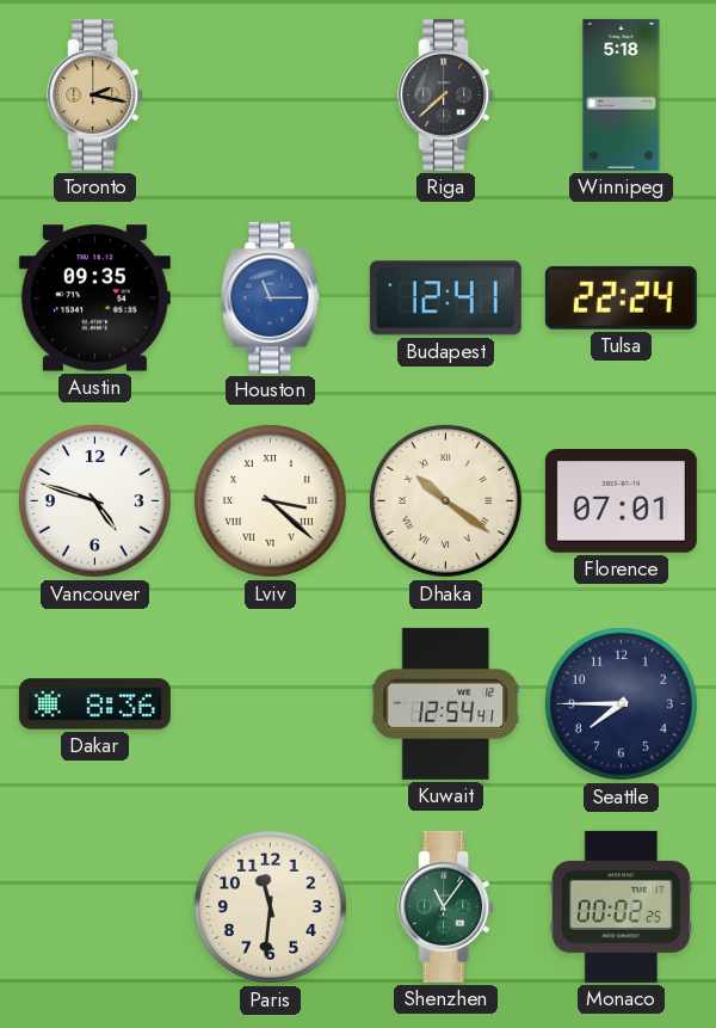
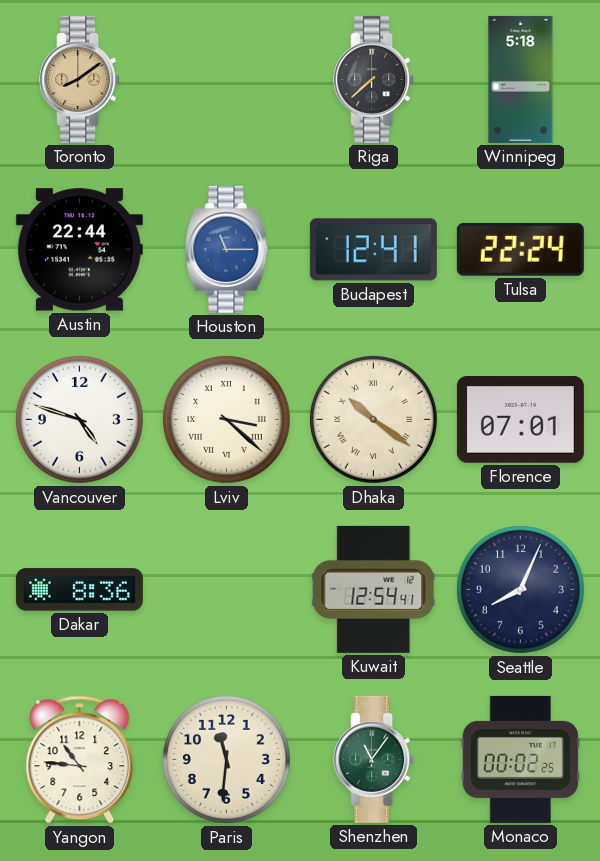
Toronto: 2:17 -> 8:09
Austin: 09:35 -> 22:44
Seattle: 7:45 -> 8:04
Yangon: none -> 10:46
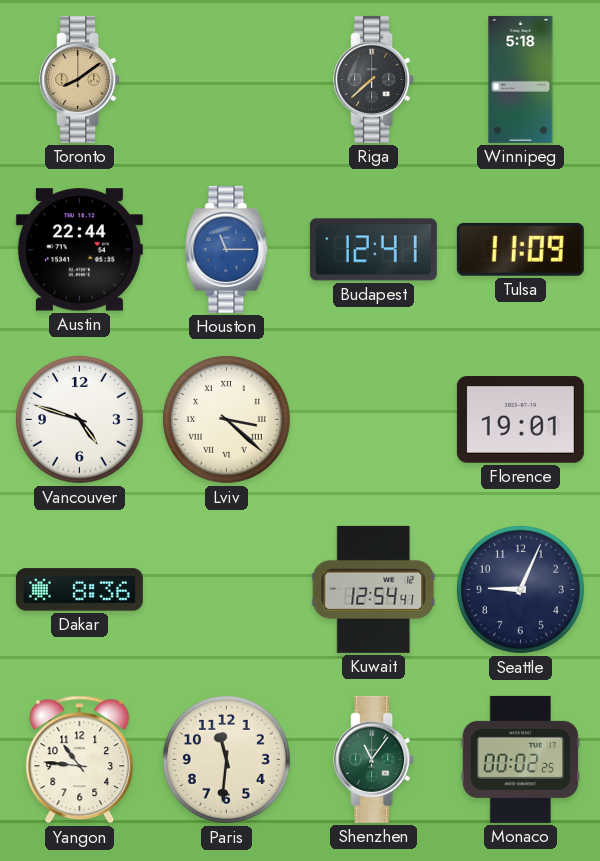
Tulsa: 22:24 -> 11:09
Dhaka: 10:21 -> none
Florence: 07:01 -> 19:01
Seattle: 8:04 -> 9:04
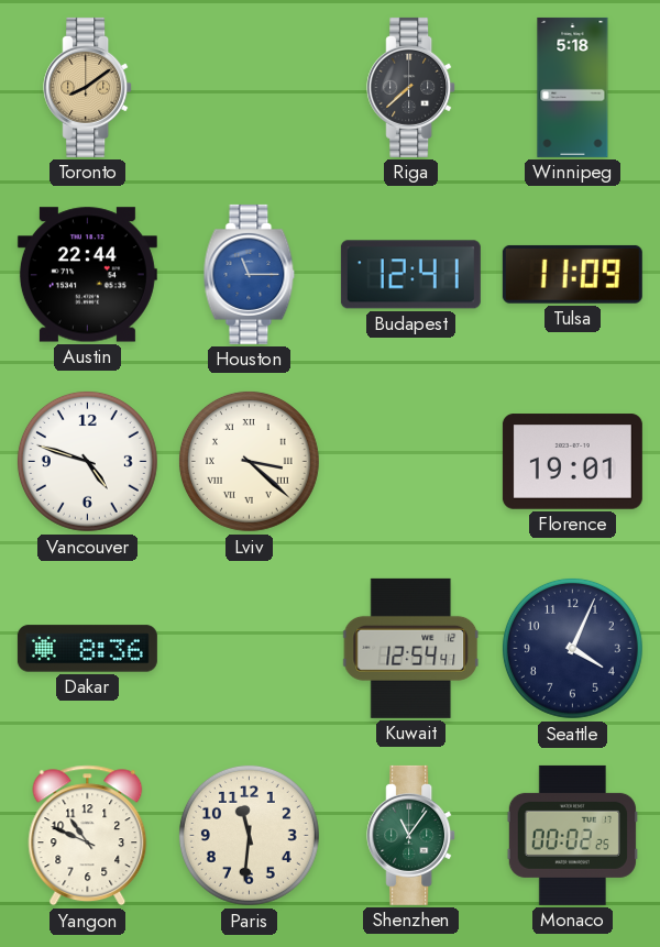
Seattle: 9:04 -> 4:04
Yangon: 10:46 -> 10:49
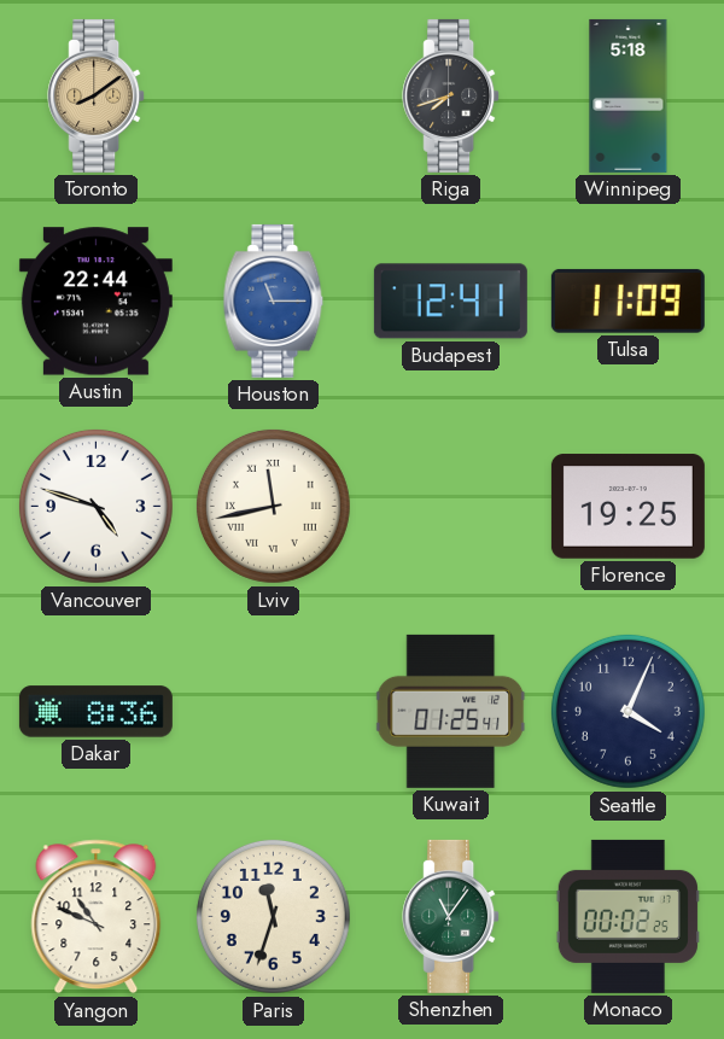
Riga: 7:38 -> 7:42
Lviv: 3:22 -> 11:43
Florence: 19:01 -> 19:25
Kuwait: 12:54 -> 01:25
Paris: 11:31 -> 11:33
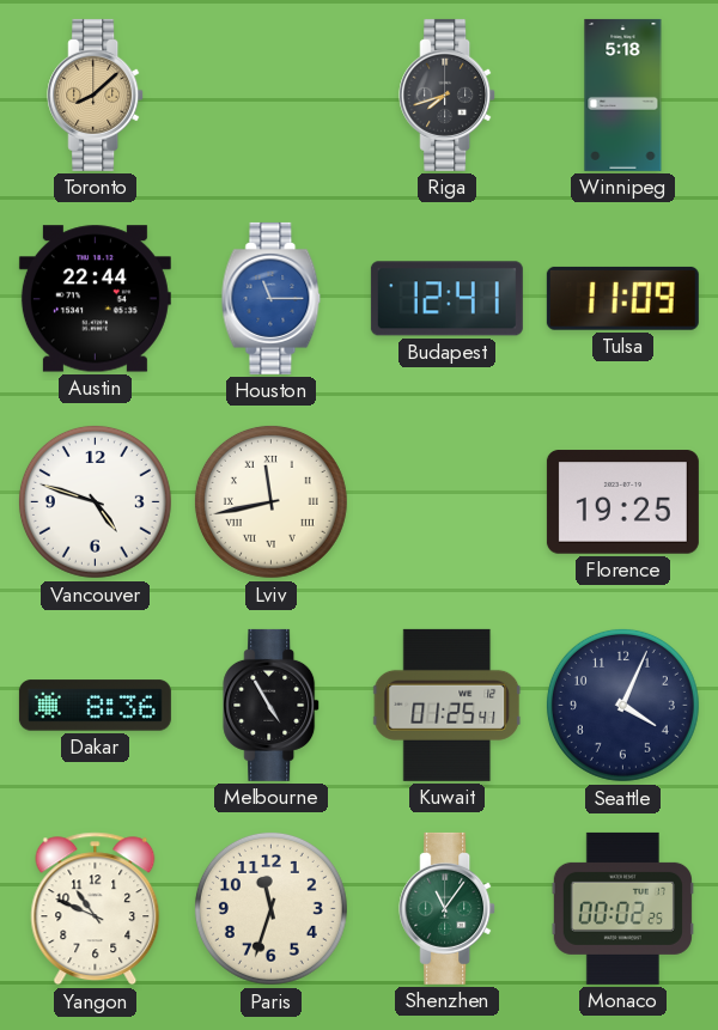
Toronto: 8:09 -> 8:08
Melbourne: none -> 4:55
